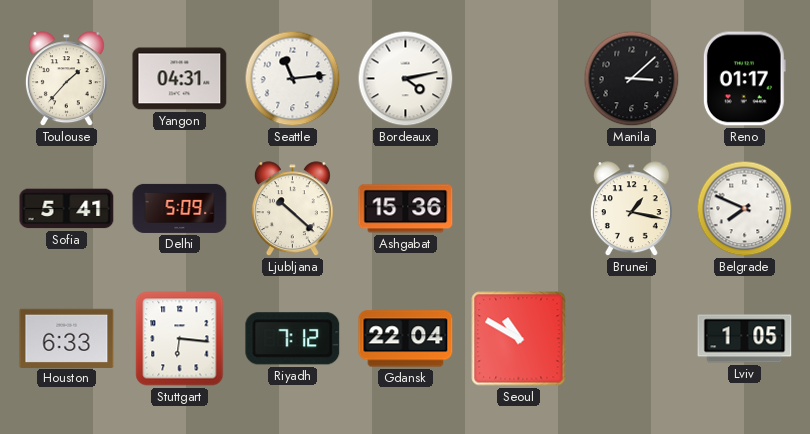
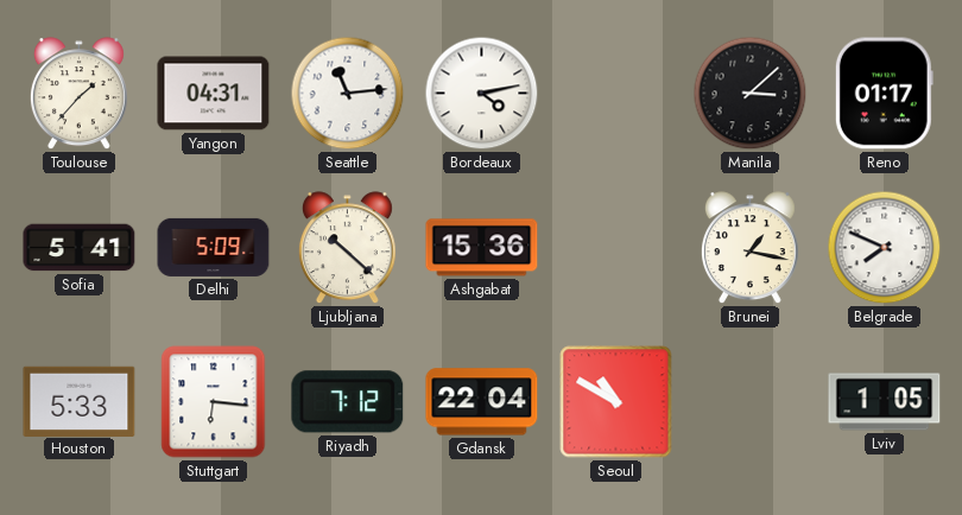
Houston: 6:33 -> 5:33
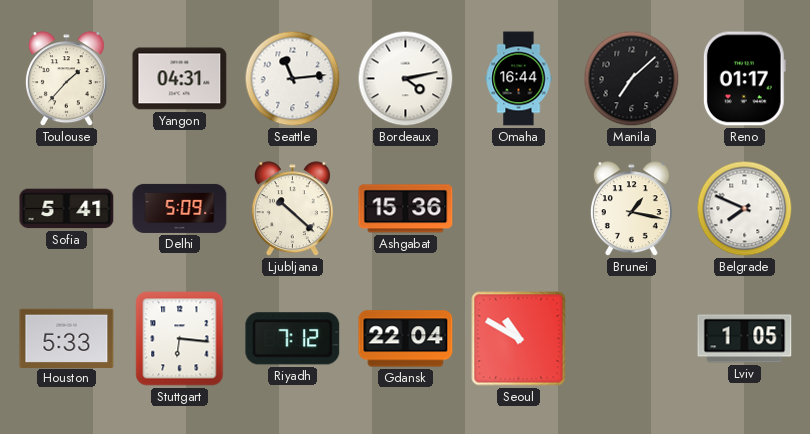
Omaha: none -> 16:44
Manila: 3:08 -> 7:08
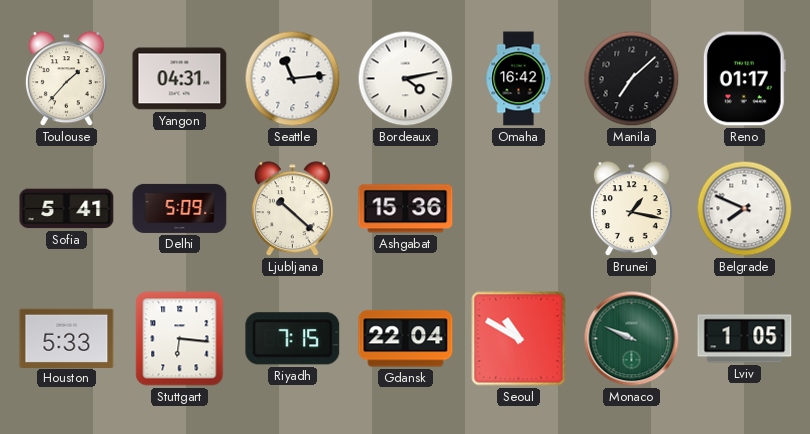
Omaha: 16:44 -> 16:42
Riyadh: 7:12 -> 7:15
Monaco: none -> 9:49
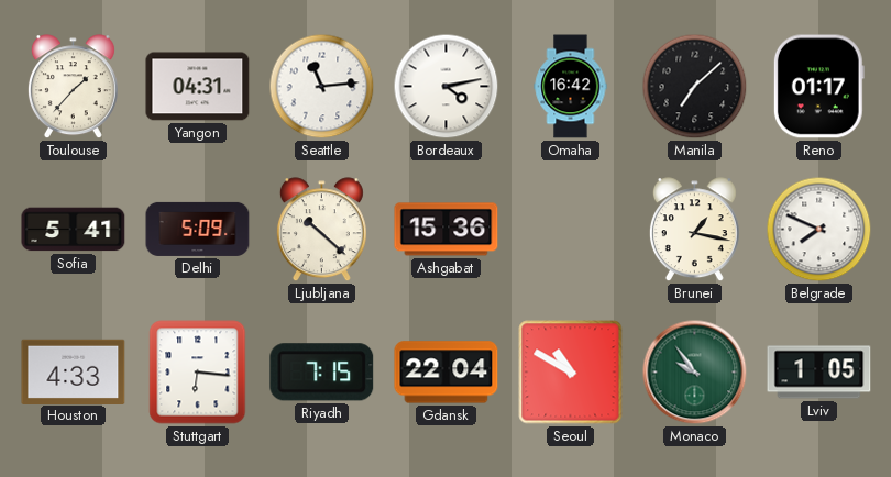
Houston: 5:33 -> 4:33
Monaco: 9:49 -> 9:54
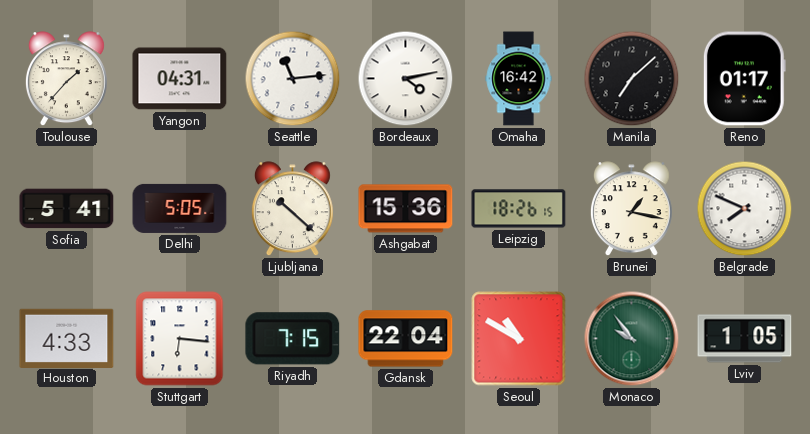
Delhi: 5:09 -> 5:05
Leipzig: none -> 18:26
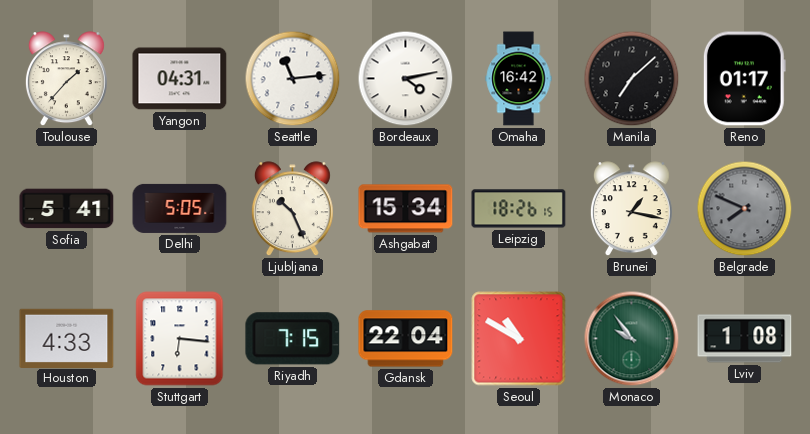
Ljubljana: 10:22 -> 10:26
Ashgabat: 15:36 -> 15:34
Belgrade dial: white -> grey
Lviv: 1:05 -> 1:08
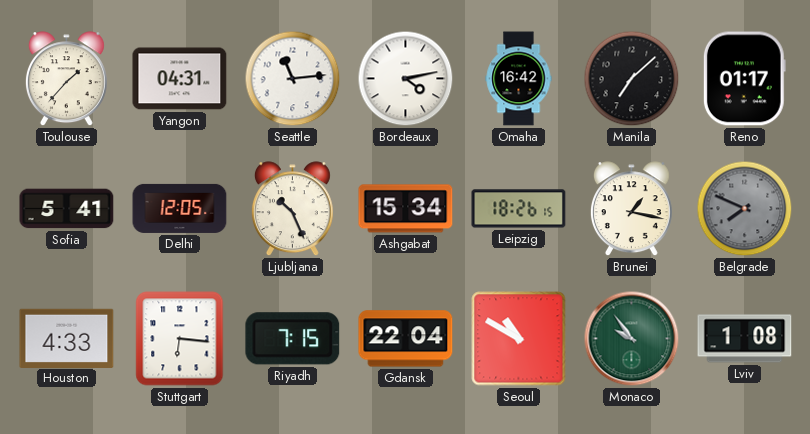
Delhi: 5:05 -> 12:05
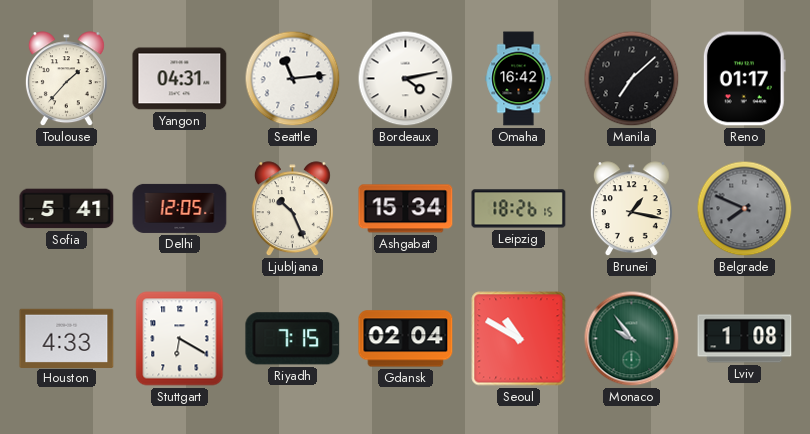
Stuttgart: 6:16 -> 6:20
Gdansk: 22:04 -> 02:04
